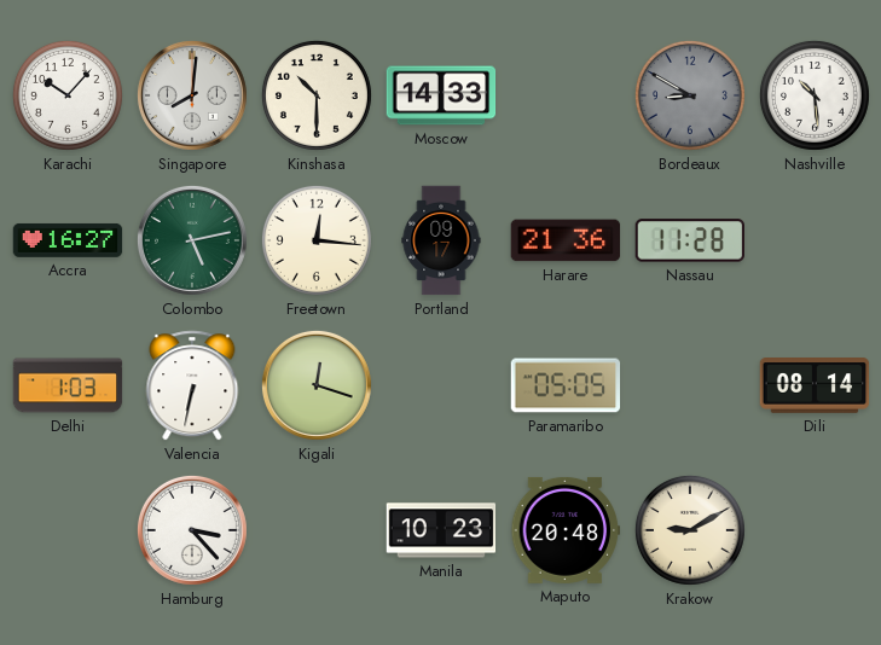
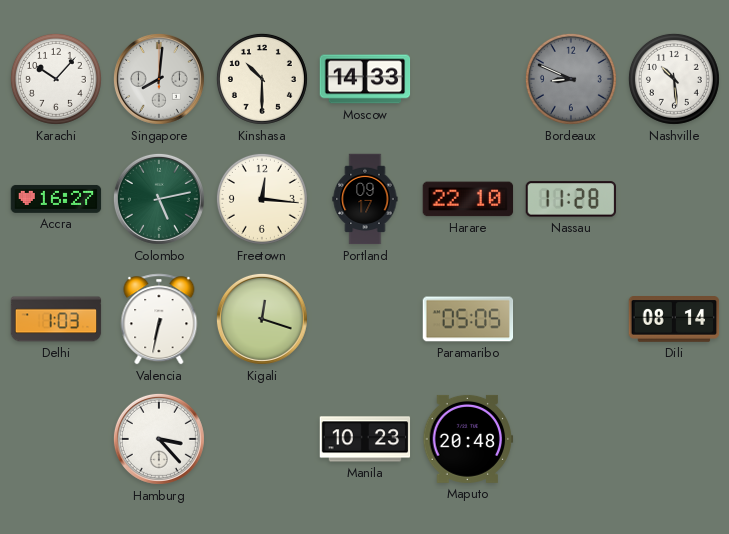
Bordeaux: 8:50 -> 8:49
Harare: 21:36 -> 22:10
Krakow: 9:10 -> none
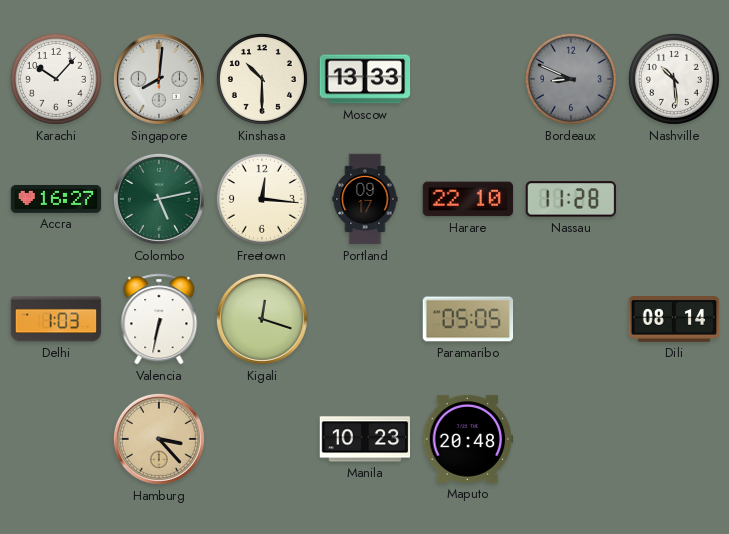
Moscow: 14:33 -> 13:33
Hamburg dial: white -> champagne
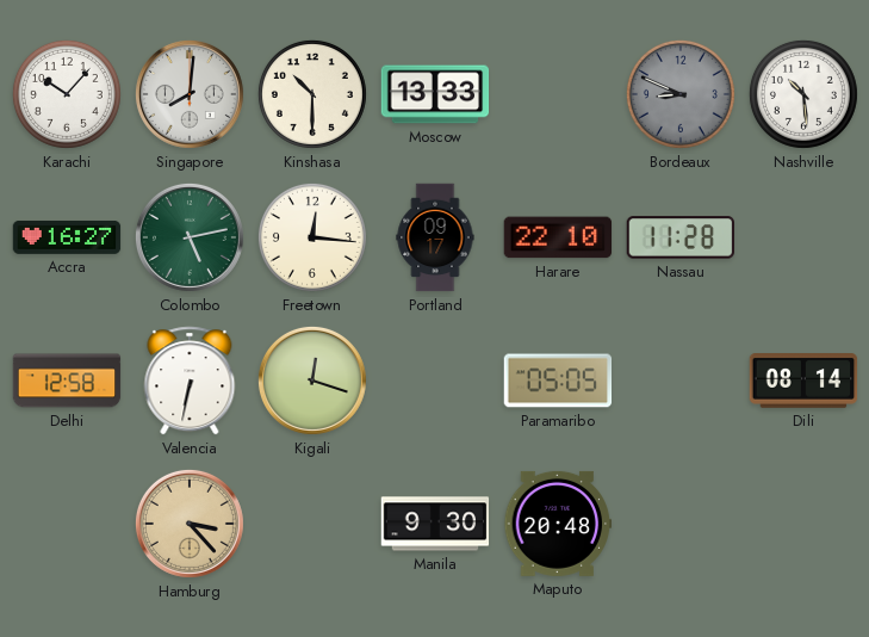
Delhi: 1:03 -> 12:58
Manila: 10:23 -> 9:30
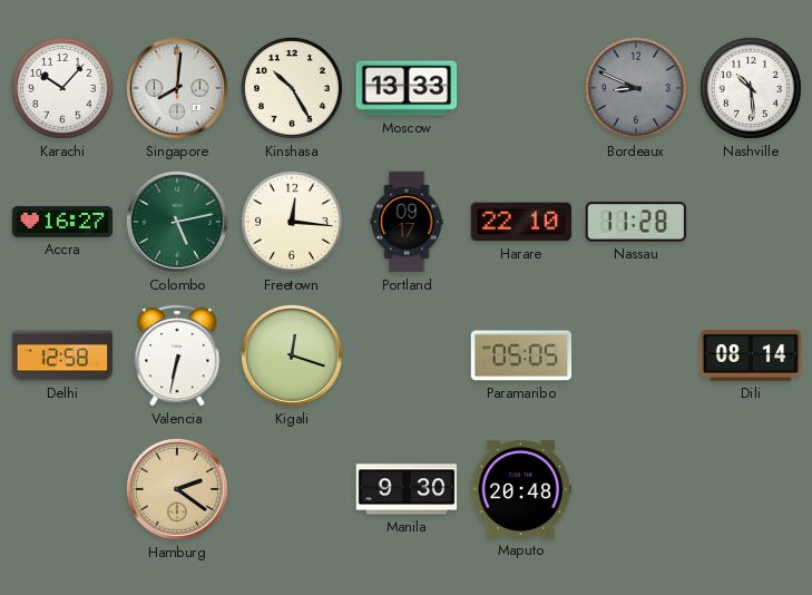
Kinshasa: 10:30 -> 10:25
Hamburg: 3:23 -> 2:21
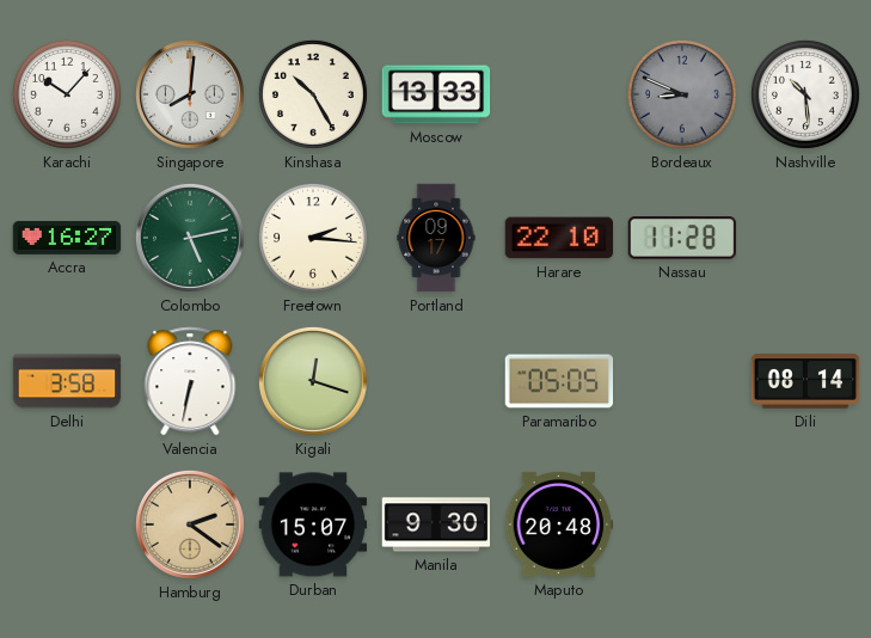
Freetown: 12:16 -> 2:16
Delhi: 12:58 -> 3:58
Durban: none -> 15:07
